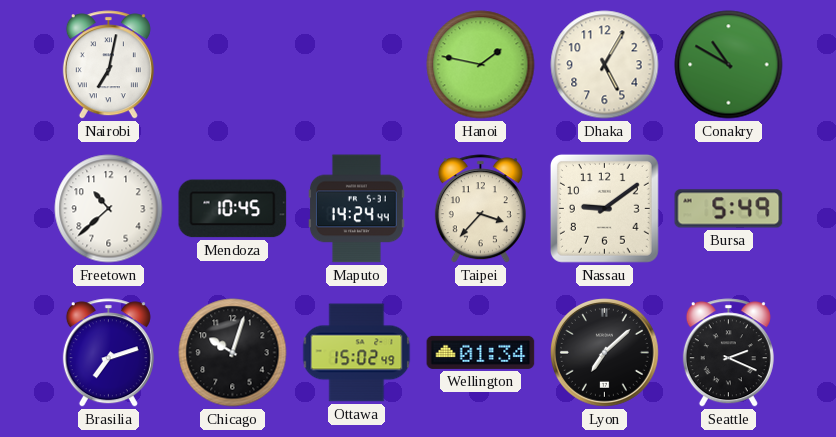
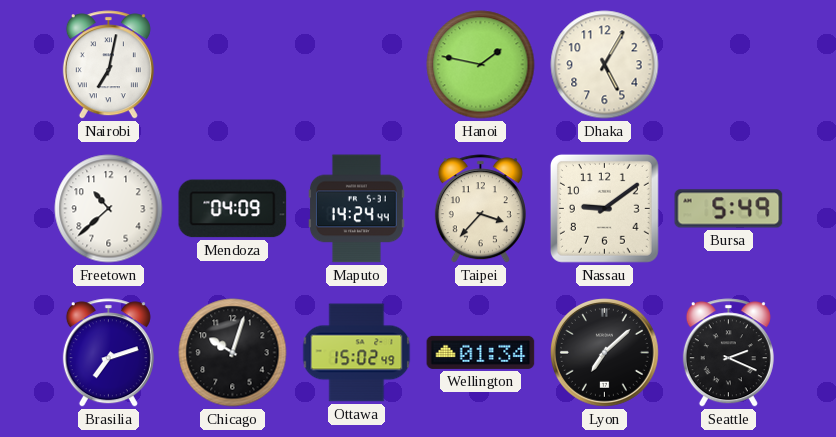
Conakry: 10:50 -> none
Mendoza: 10:45 -> 04:09
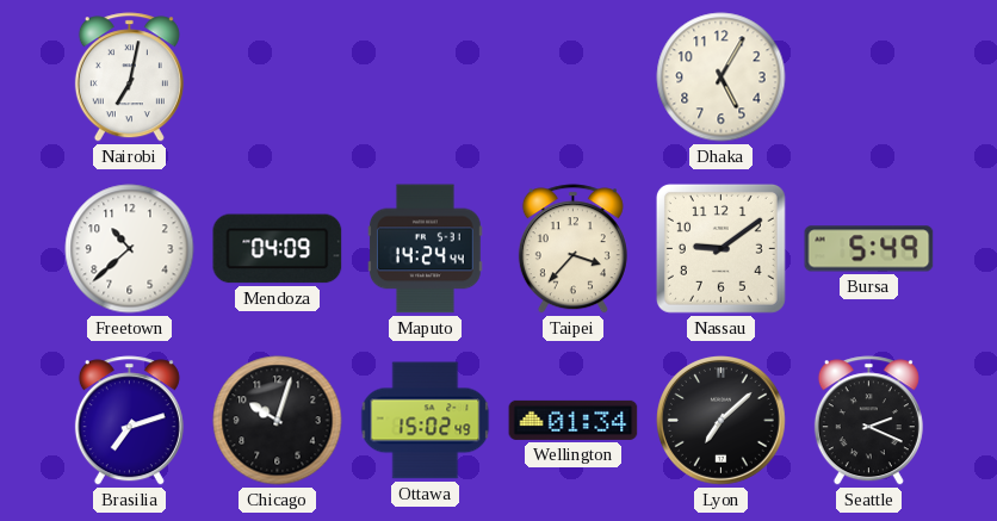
Hanoi: 1:47 -> none
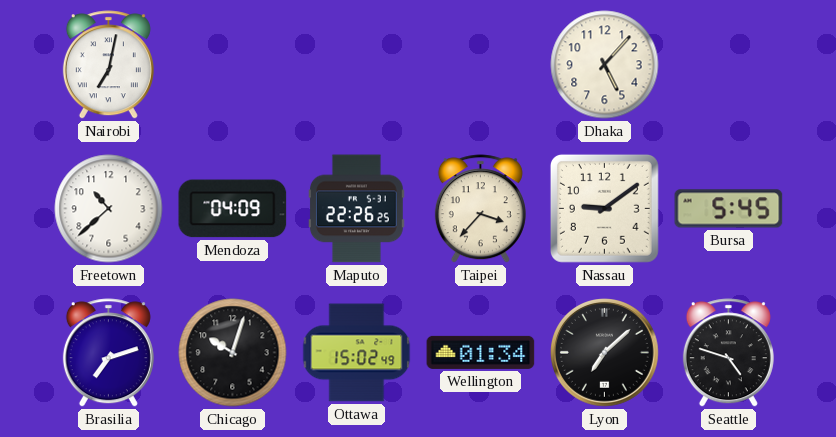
Dhaka: 5:05 -> 5:07
Maputo: 14:24 -> 22:26
Bursa: 5:49 -> 5:45
Seattle: 2:19 -> 4:48
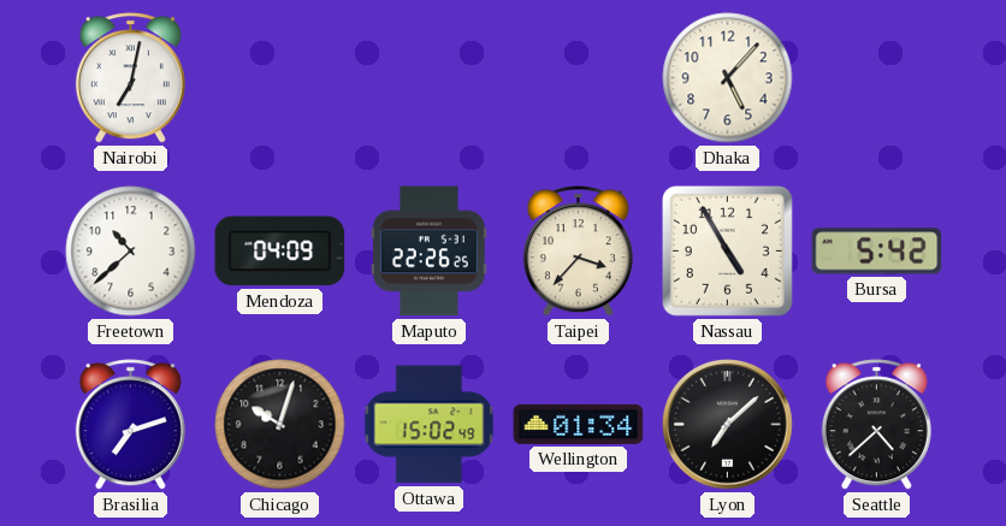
Nassau: 9:09 -> 4:55
Bursa: 5:45 -> 5:42
Seattle: 4:48 -> 4:38
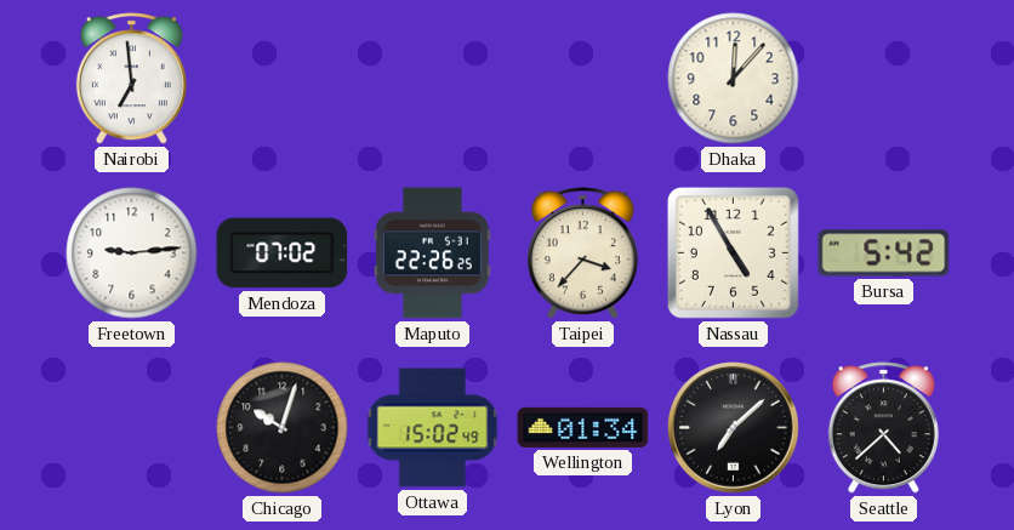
Nairobi: 7:02 -> 6:59
Dhaka: 5:07 -> 12:07
Freetown: 10:38 -> 9:14
Mendoza: 04:09 -> 07:02
Brasilia: 7:12 -> none
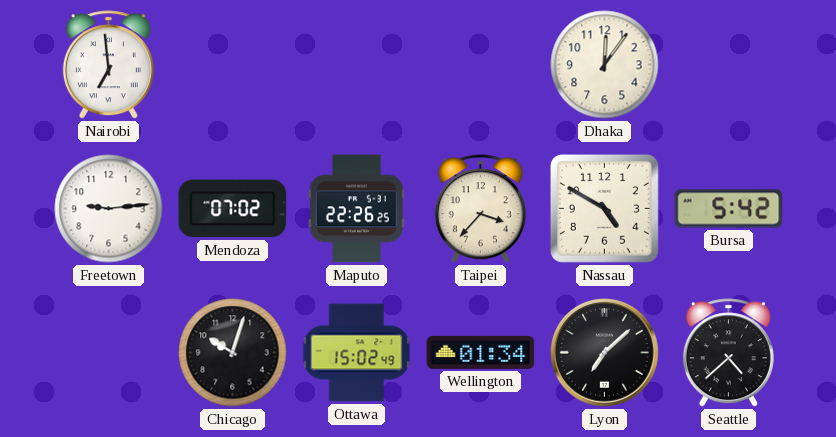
Dhaka: 12:07 -> 12:06
Nassau: 4:55 -> 4:50
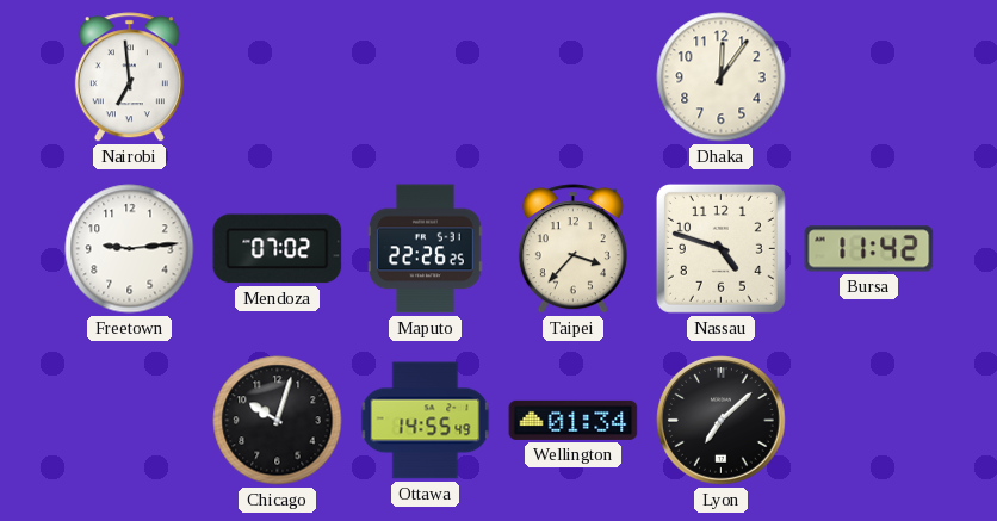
Nassau: 4:50 -> 4:48
Bursa: 5:42 -> 11:42
Ottawa: 15:02 -> 14:55
Seattle: 4:38 -> none
